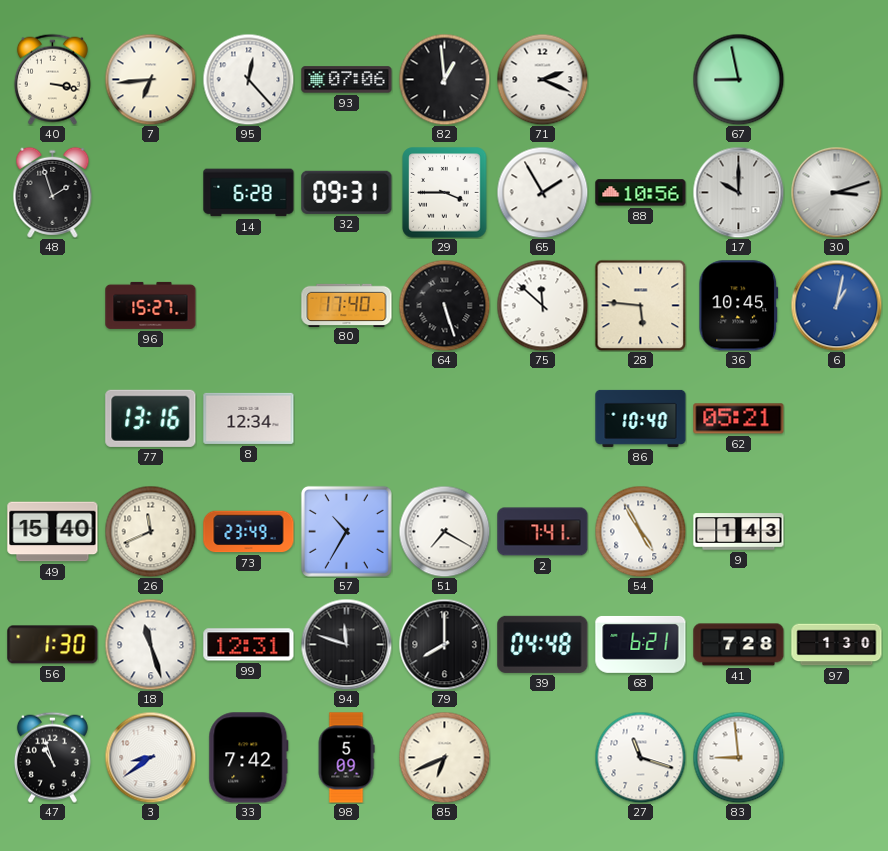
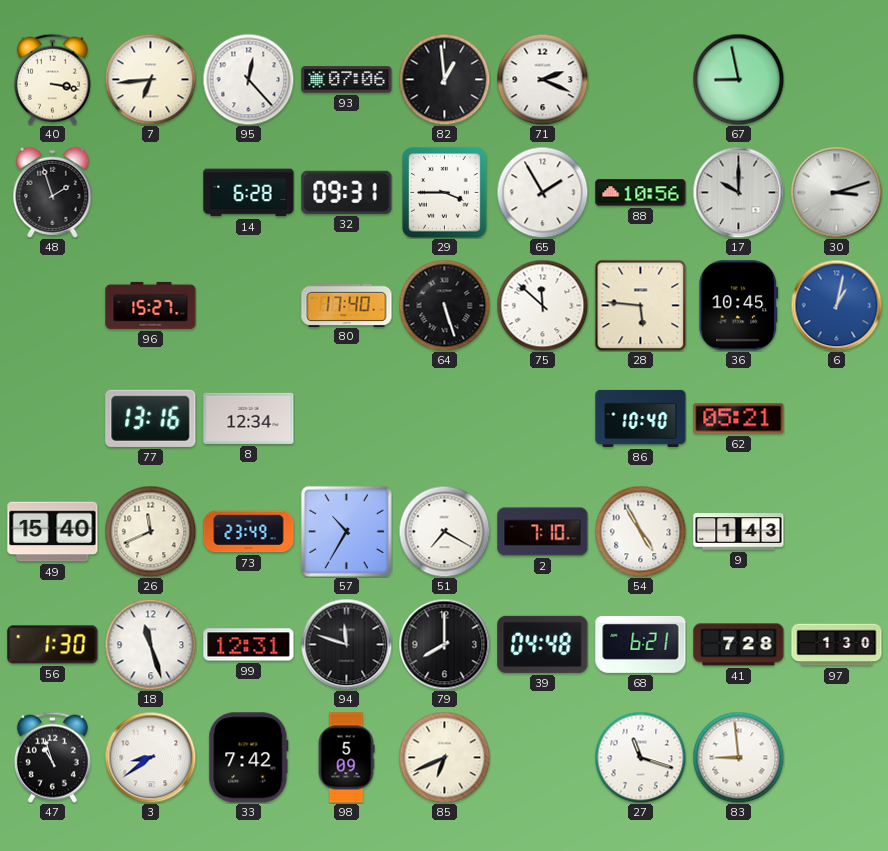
2: 7:41 -> 7:10
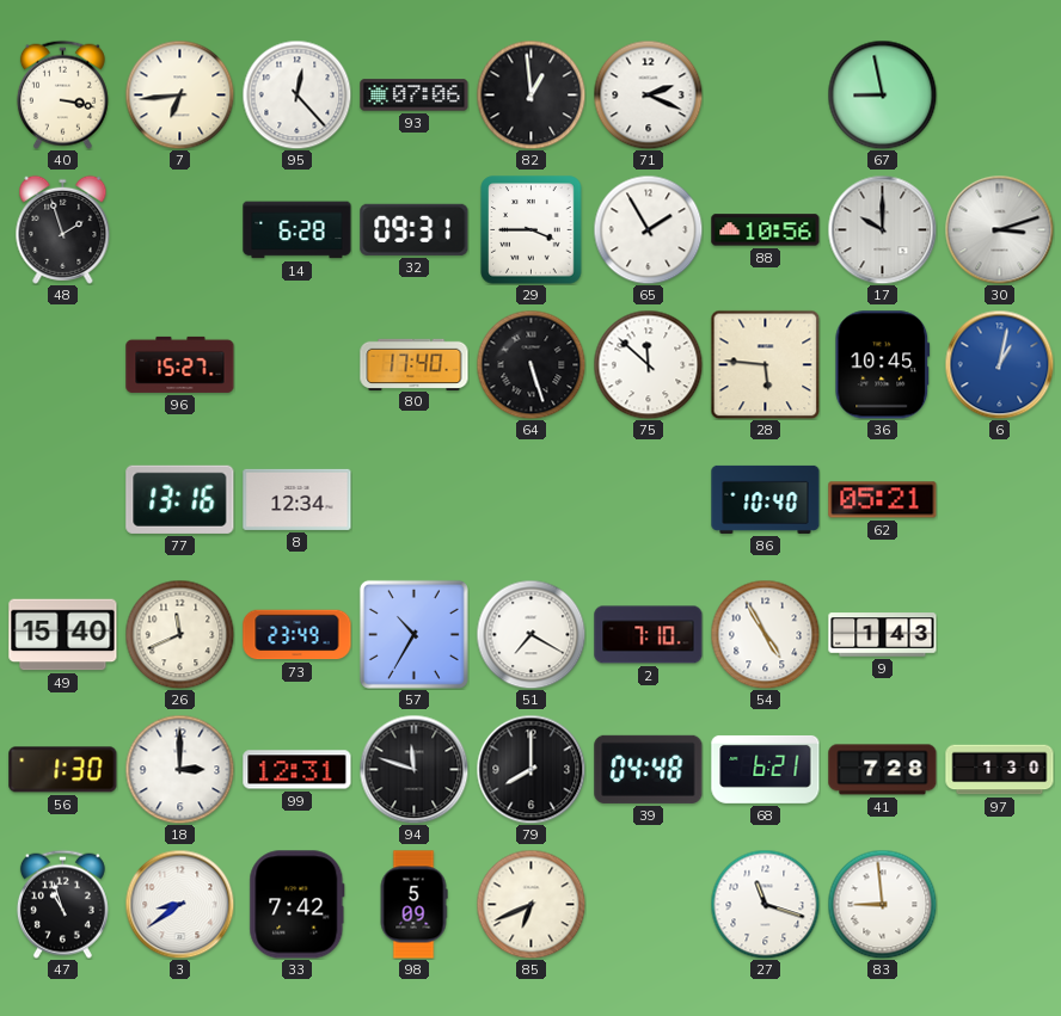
18: 11:27 -> 3:00
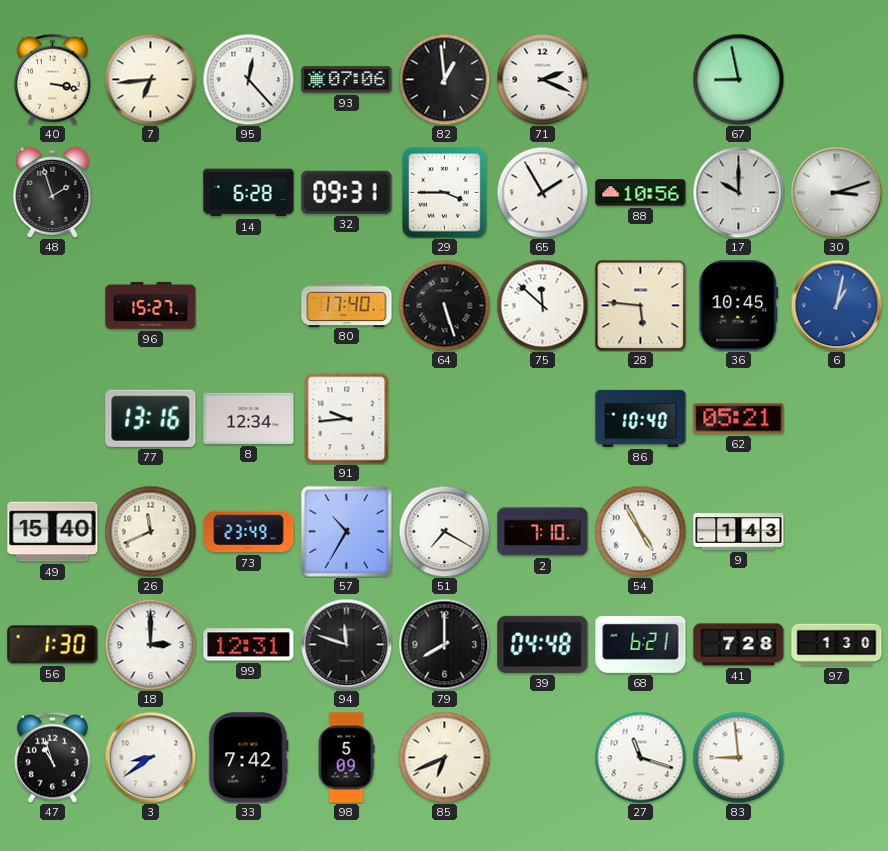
91: none -> 9:44
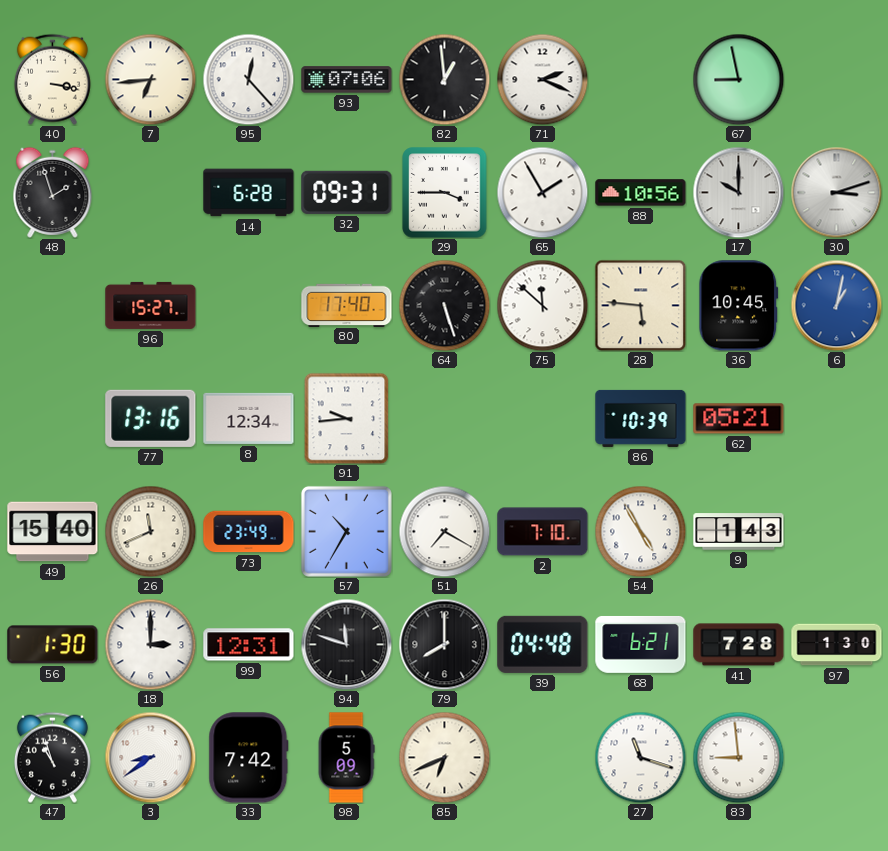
86: 10:40 -> 10:39
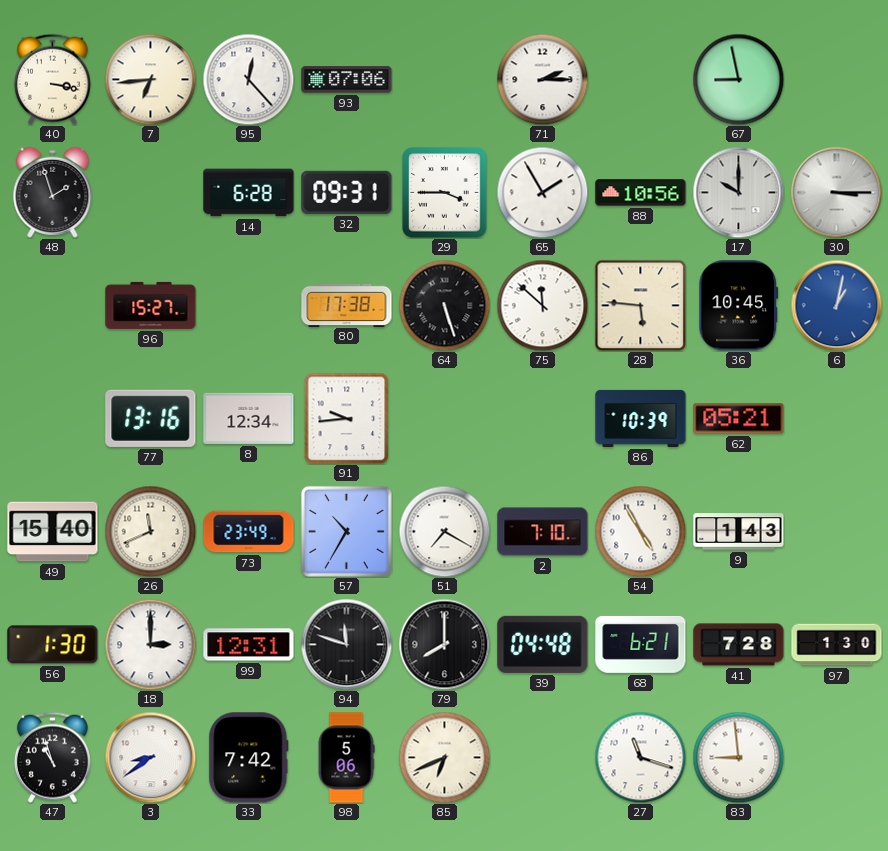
82: 12:59 -> none
71: 2:19 -> 2:15
30: 3:12 -> 3:15
80: 17:40 -> 17:38
98: 5:09 -> 5:06
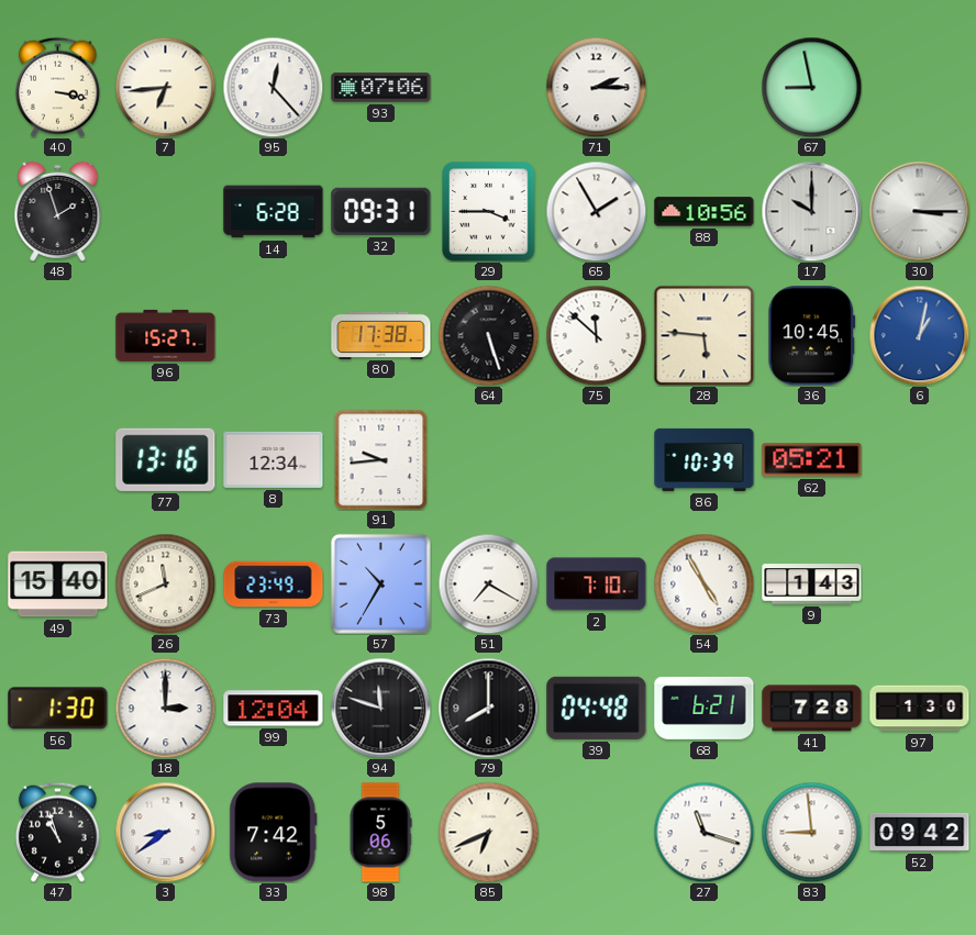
99: 12:31 -> 12:04
52: none -> 09:42
